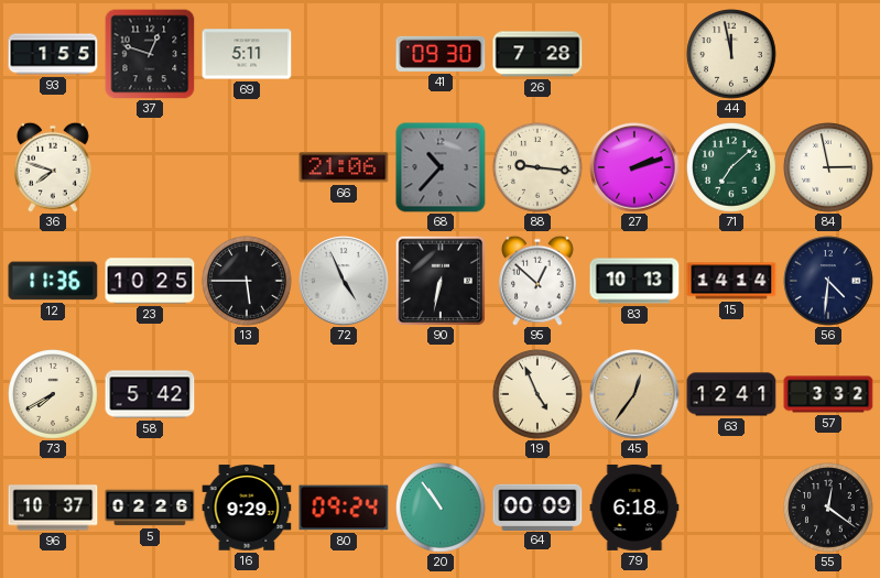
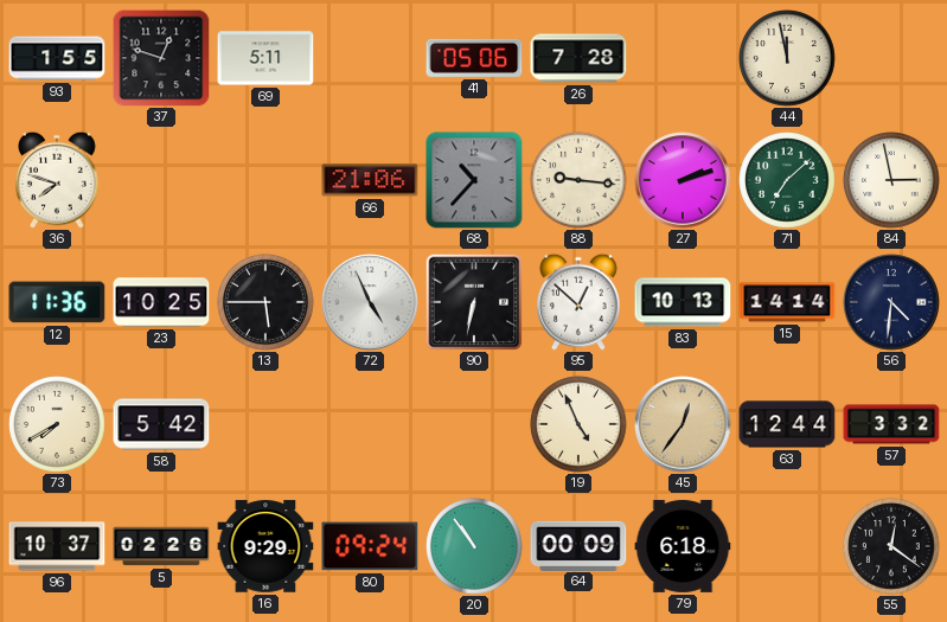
41: 09:30 -> 05:06
63: 12:41 -> 12:44
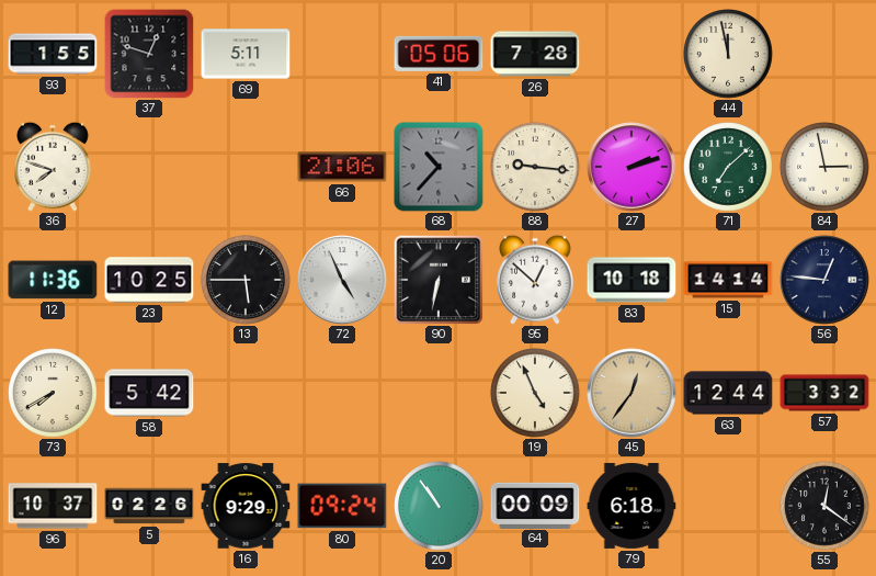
83: 10:13 -> 10:18
56: 4:31 -> 12:46
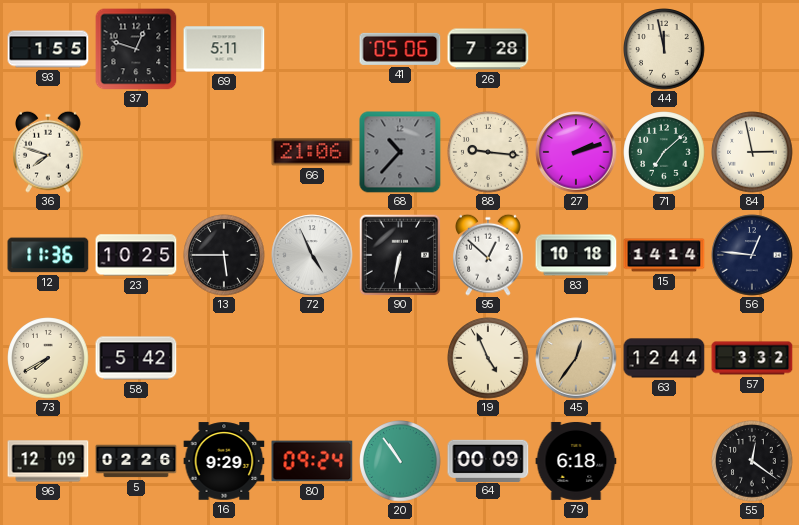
96: 10:37 -> 12:09
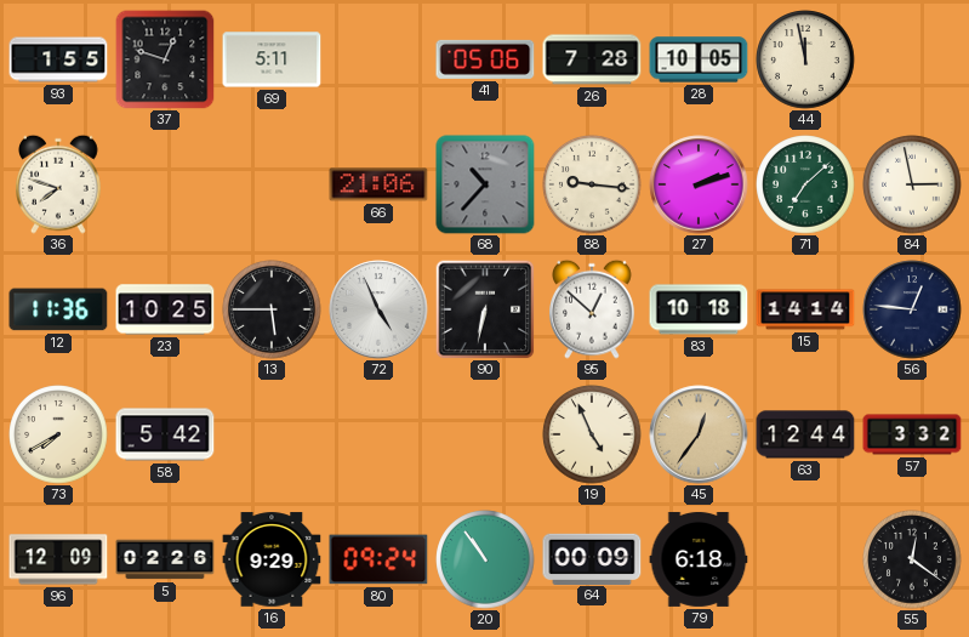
28: none -> 10:05
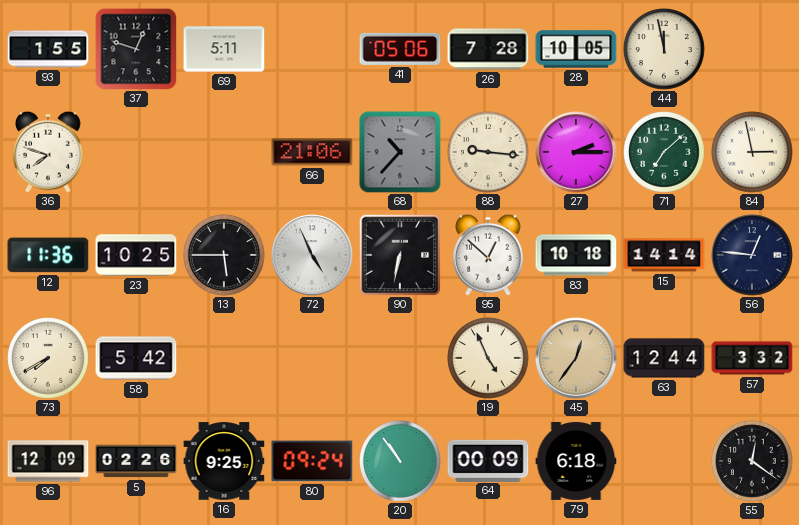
27: 2:12 -> 2:15
16: 9:29 -> 9:25
